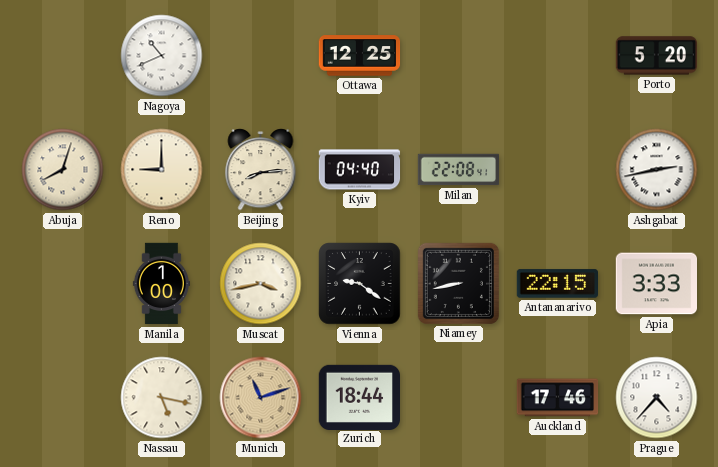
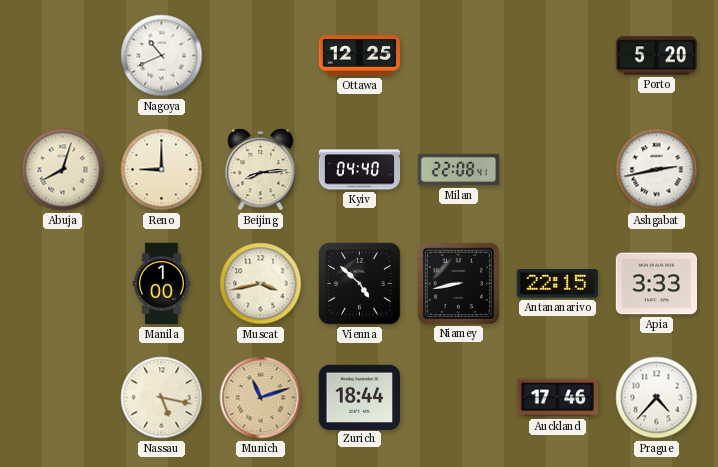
Vienna: 9:21 -> 4:52
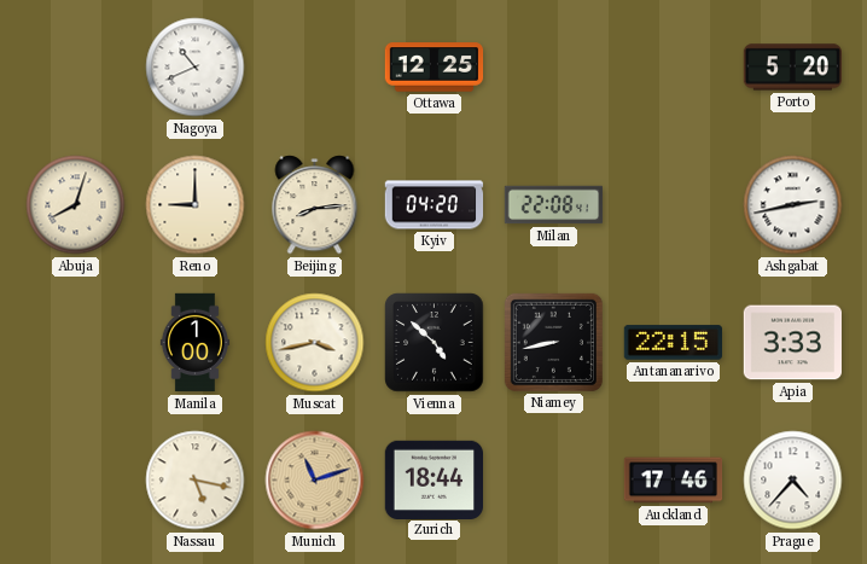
Kyiv: 04:40 -> 04:20
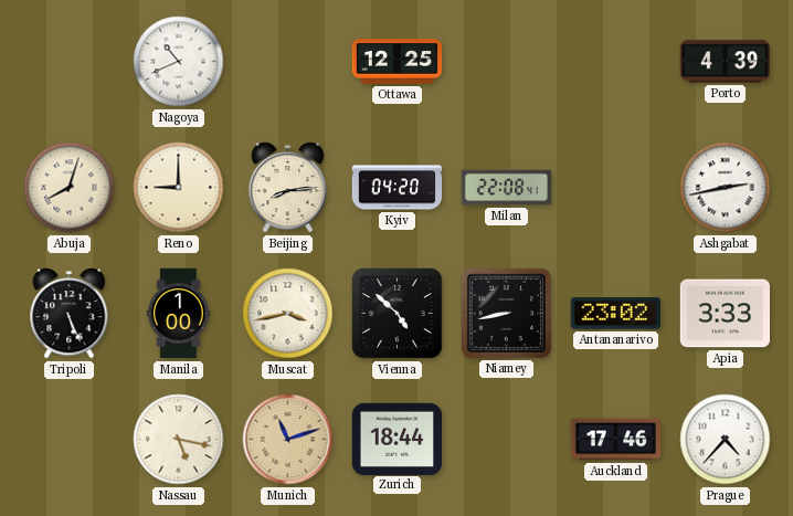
Porto: 5:20 -> 4:39
Tripoli: none -> 5:26
Antananarivo: 22:15 -> 23:02
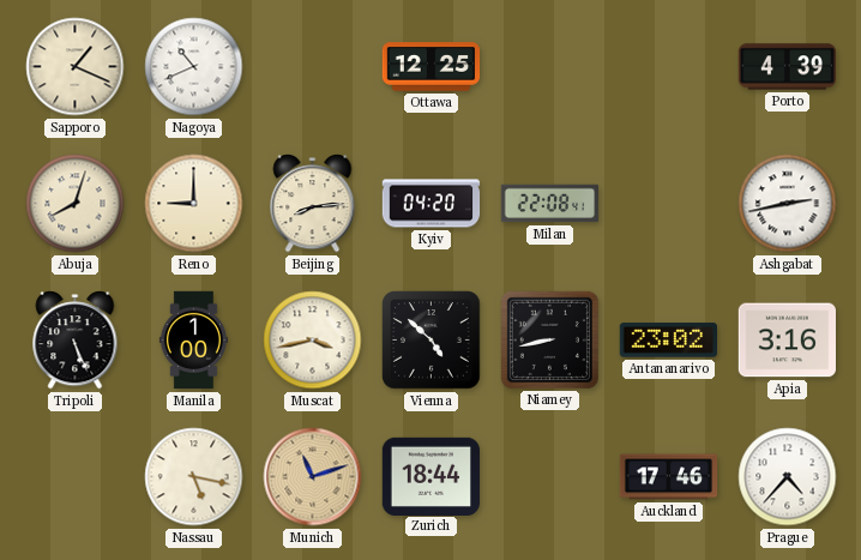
Sapporo: none -> 1:19
Apia: 3:33 -> 3:16
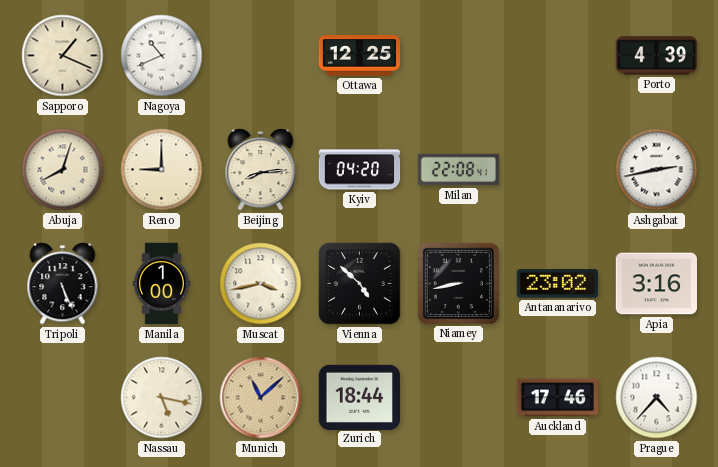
Munich: 11:12 -> 11:08
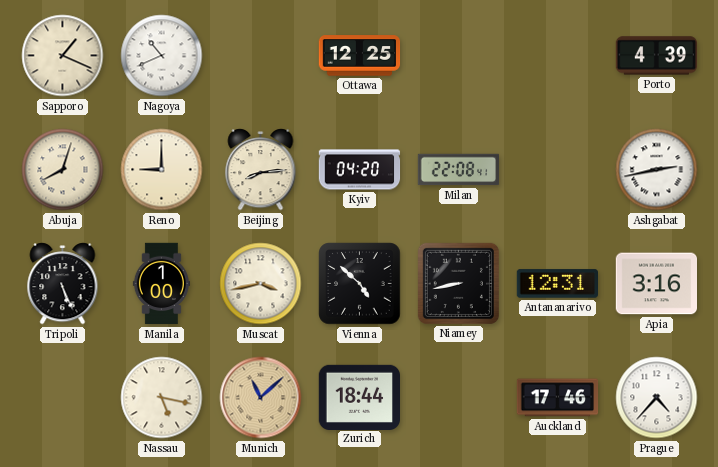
Antananarivo: 23:02 -> 12:31
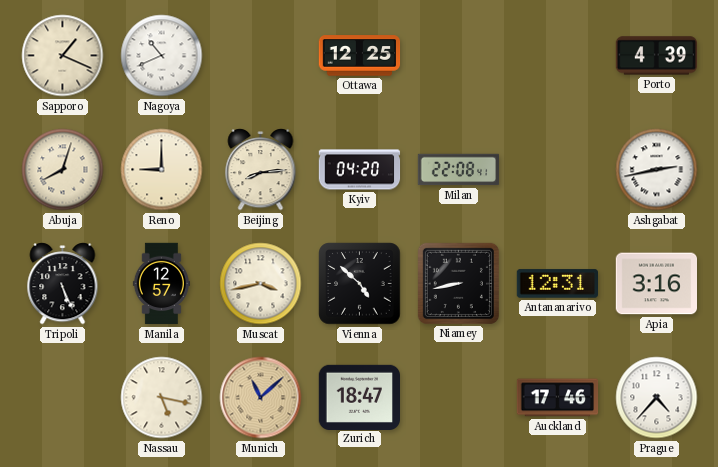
Manila: 1:00 -> 12:57
Zurich: 18:44 -> 18:47
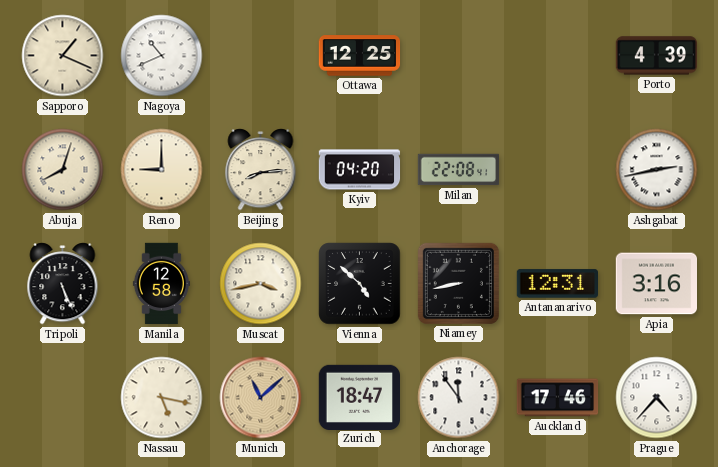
Manila: 12:57 -> 12:58
Anchorage: none -> 11:54
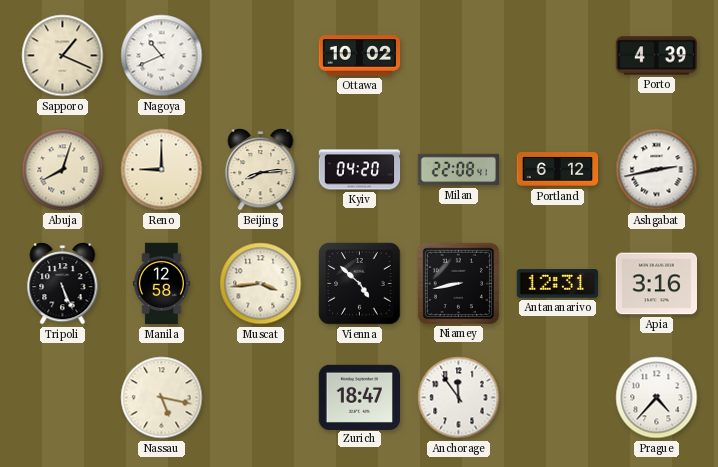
Ottawa: 12:25 -> 10:02
Portland: none -> 6:12
Muscat: 3:43 -> 3:44
Munich: 11:08 -> none
Auckland: 17:46 -> none
